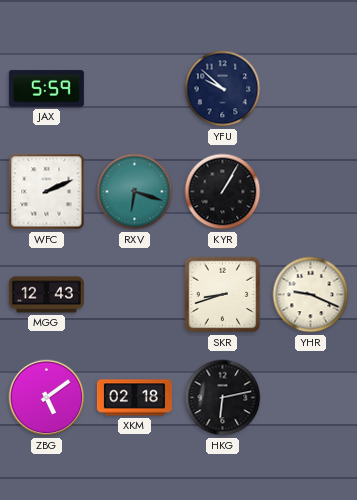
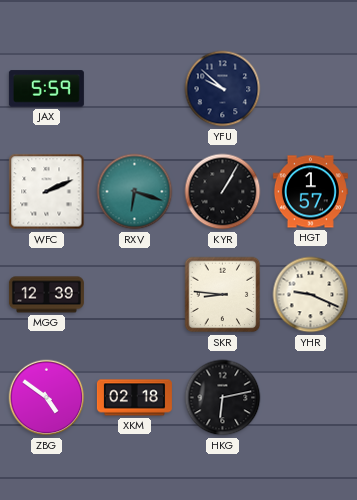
HGT: none -> 1:57
MGG: 12:43 -> 12:39
SKR: 8:42 -> 8:46
ZBG: 5:09 -> 4:51
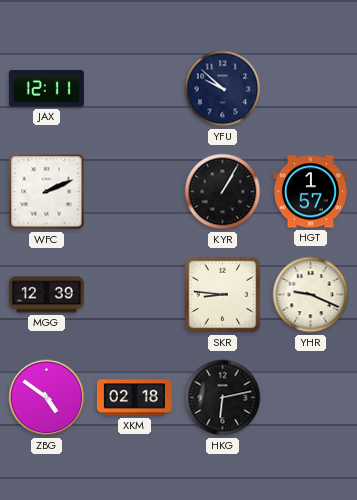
JAX: 5:59 -> 12:11
RXV: 6:18 -> none
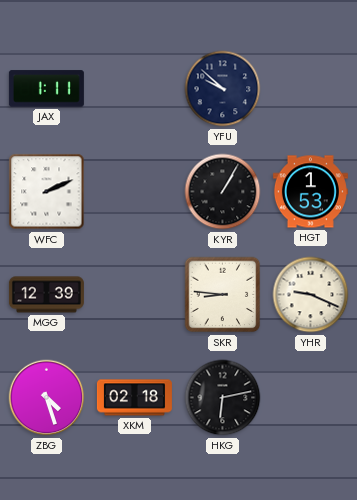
JAX: 12:11 -> 1:11
HGT: 1:57 -> 1:53
ZBG: 4:51 -> 4:27
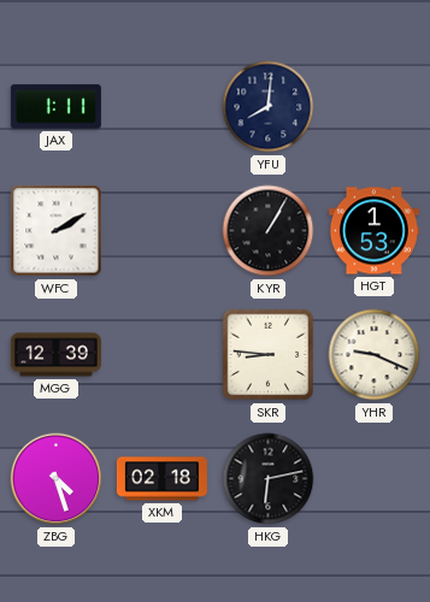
YFU: 9:52 -> 8:01
WFC: 2:11 -> 2:10
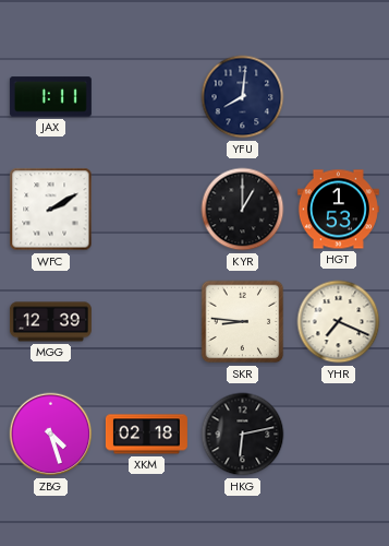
KYR: 1:05 -> 1:00
YHR: 9:19 -> 7:19
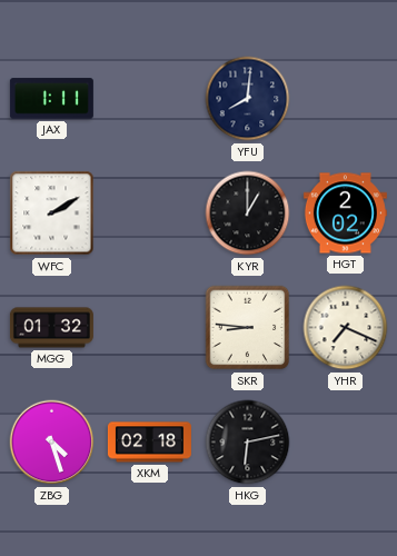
HGT: 1:53 -> 2:02
MGG: 12:39 -> 01:32
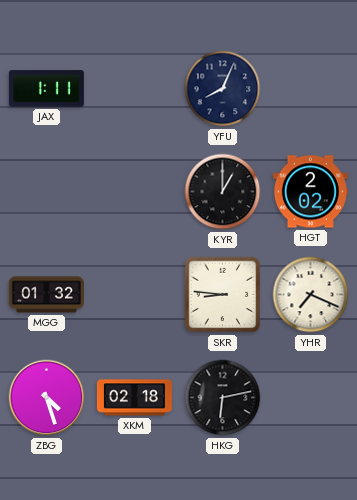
YFU: 8:01 -> 8:04
WFC: 2:10 -> none
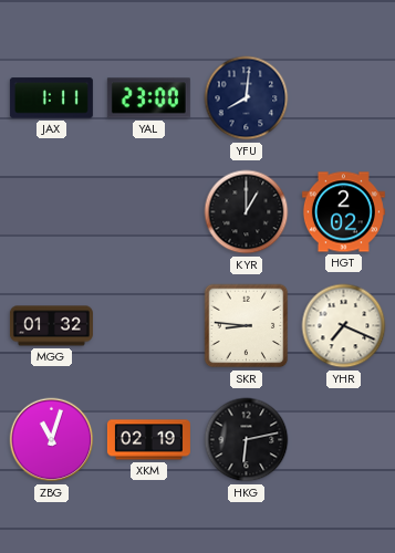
YAL: none -> 23:00
YFU: 8:04 -> 8:01
ZBG: 4:27 -> 11:03
XKM: 02:18 -> 02:19
